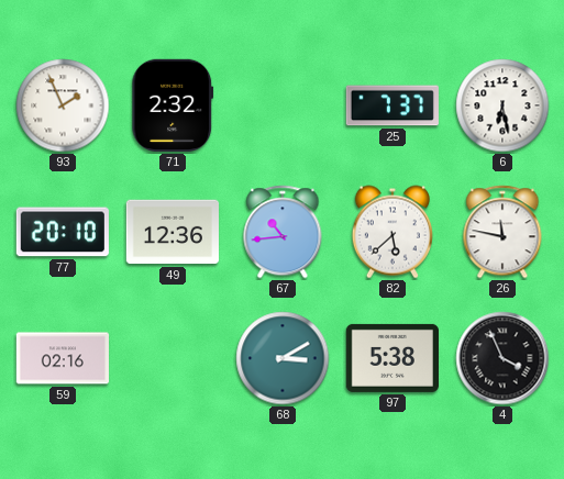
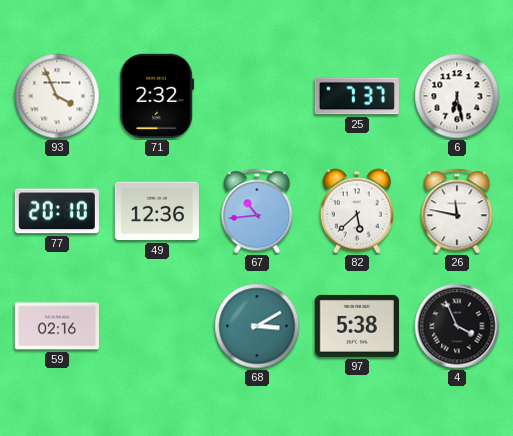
93: 1:56 -> 3:56
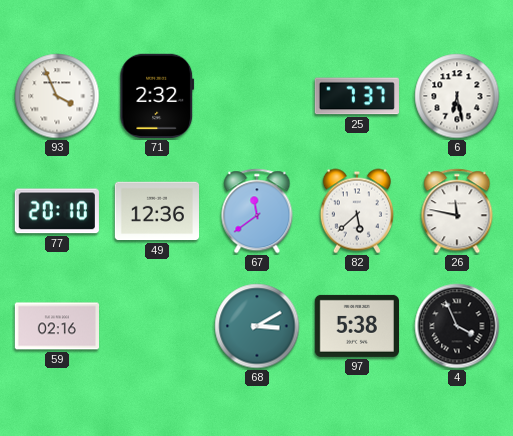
67: 10:44 -> 11:39
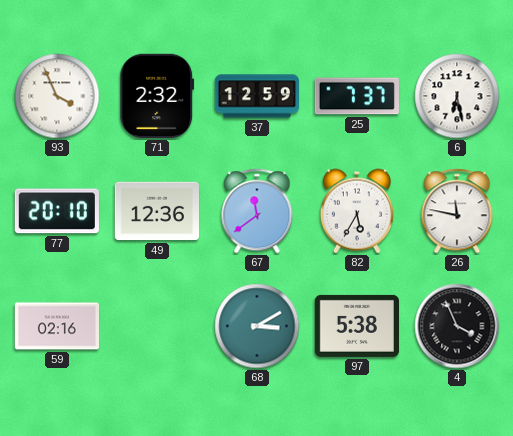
37: none -> 12:59
82: 5:38 -> 5:35
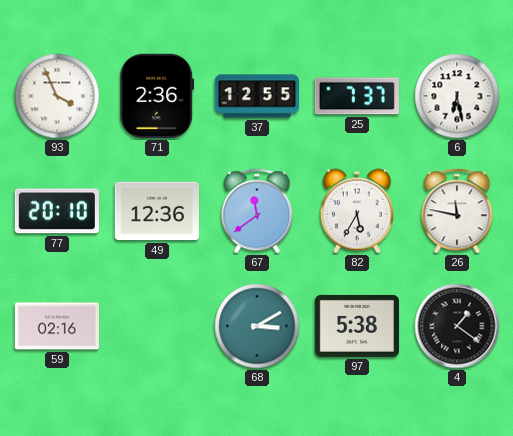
71: 2:32 -> 2:36
37: 12:59 -> 12:55
4: 3:56 -> 1:21
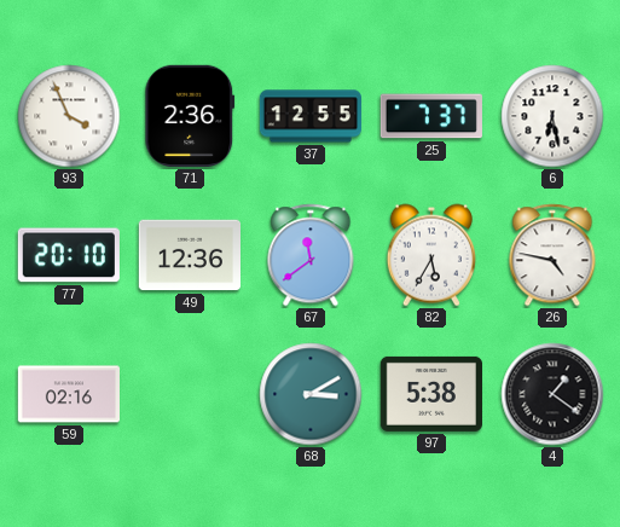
26: 11:47 -> 4:47
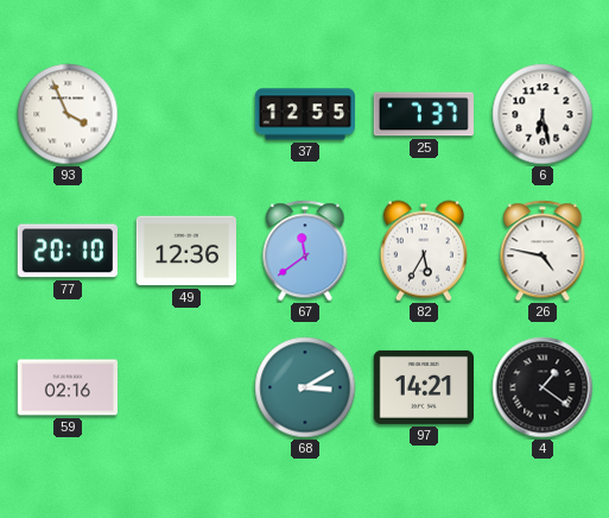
71: 2:36 -> none
97: 5:38 -> 14:21
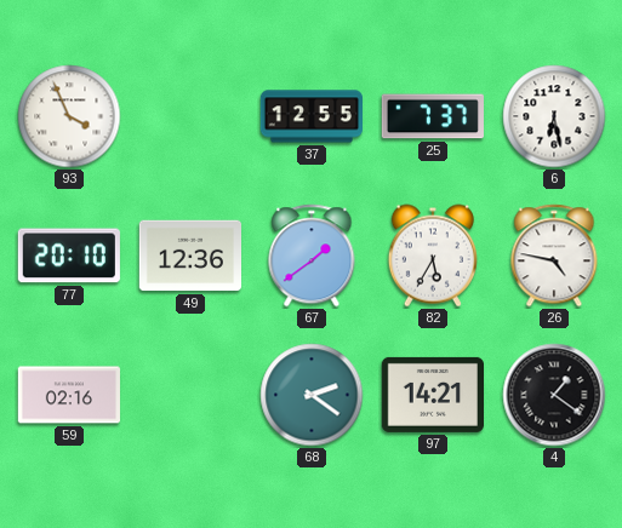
67: 11:39 -> 1:39
68: 3:10 -> 2:21
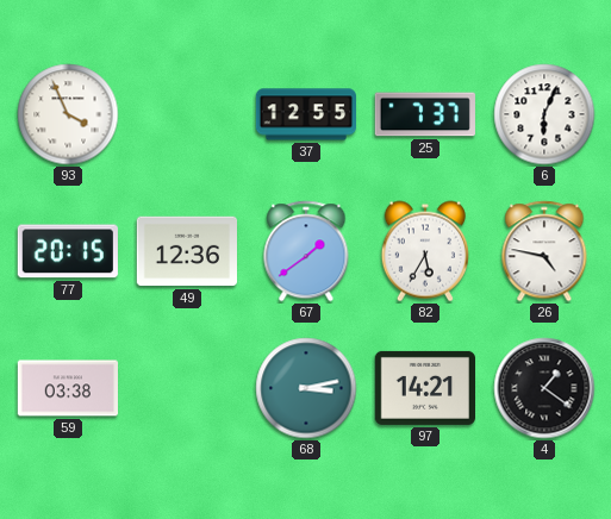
6: 6:28 -> 6:04
77: 20:10 -> 20:15
59: 02:16 -> 03:38
68: 2:21 -> 3:13
